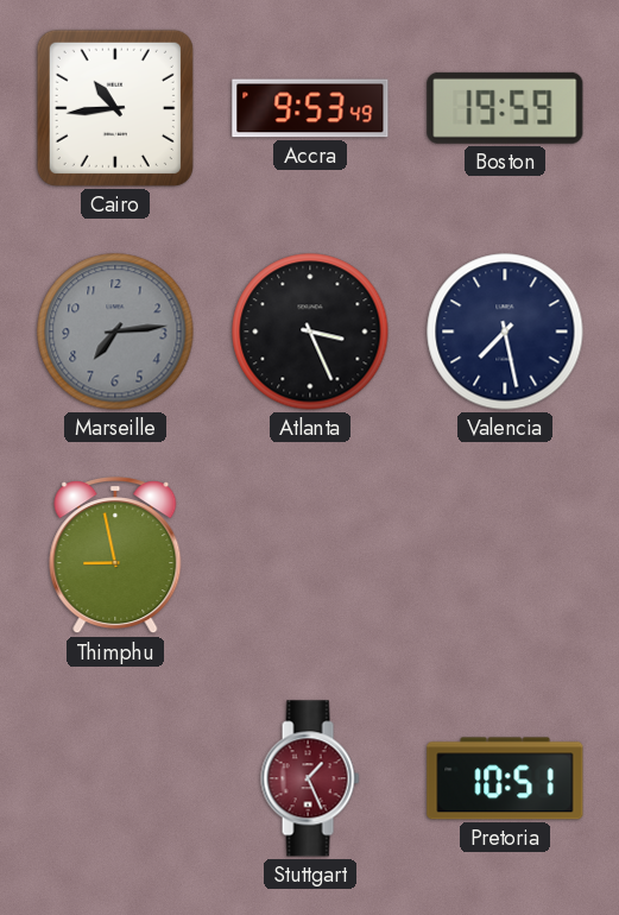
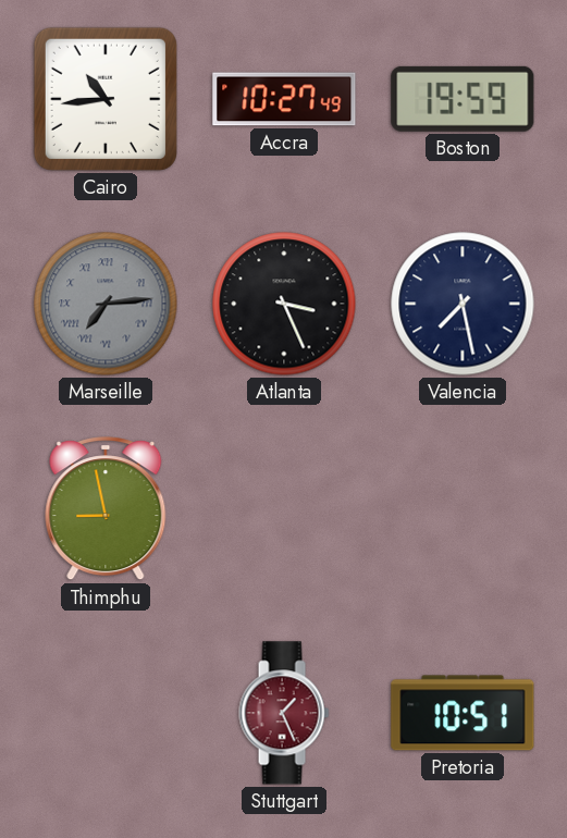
Accra: 9:53 -> 10:27
Marseille numerals: Arabic -> Roman
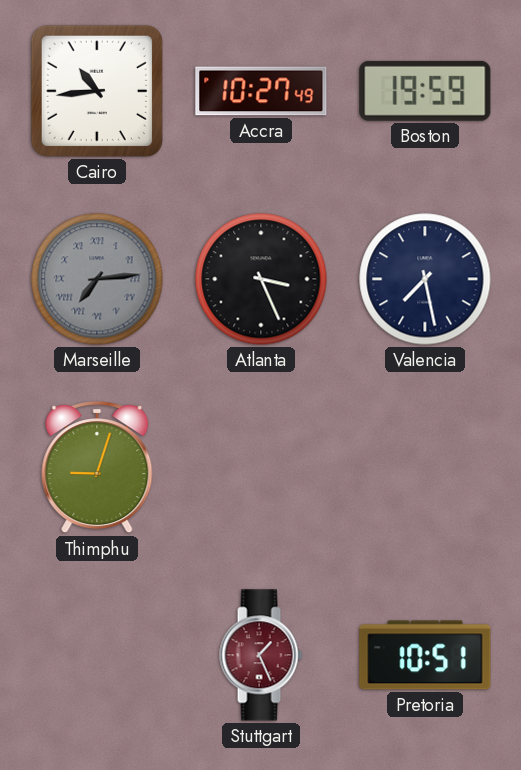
Thimphu: 8:58 -> 9:03
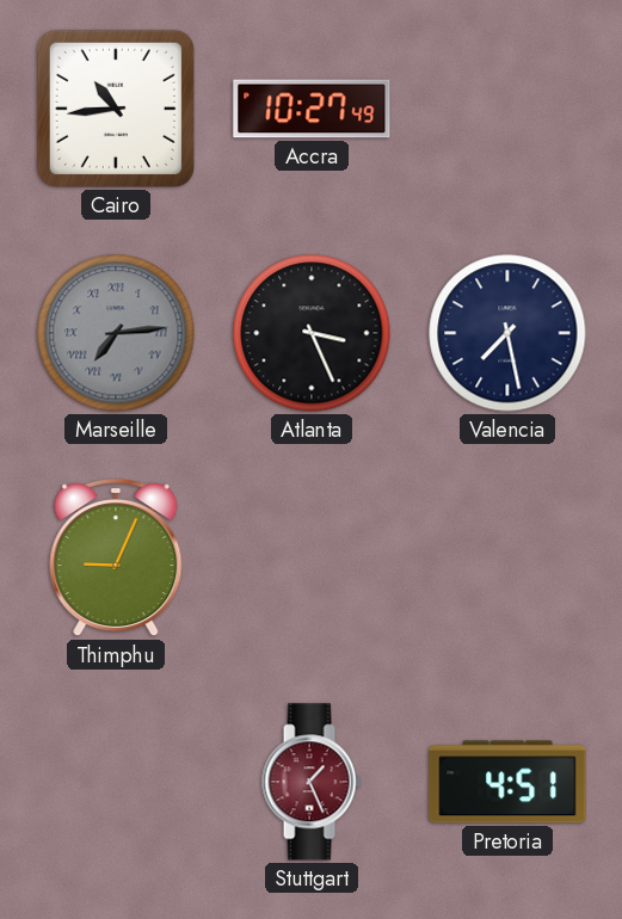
Boston: 19:59 -> none
Thimphu: 9:03 -> 9:04
Pretoria: 10:51 -> 4:51
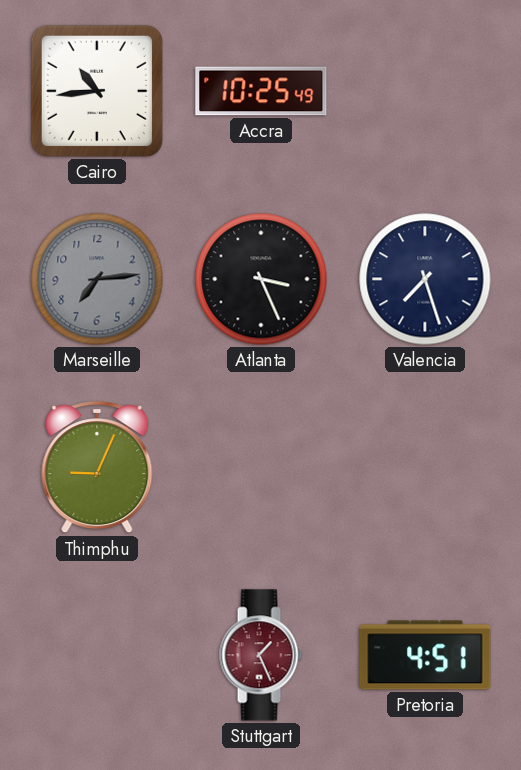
Accra: 10:27 -> 10:25
Marseille numerals: Roman -> Arabic
Valencia: 7:28 -> 7:27
